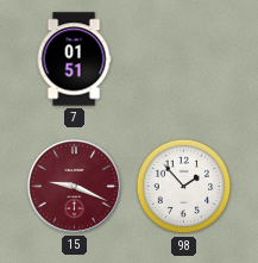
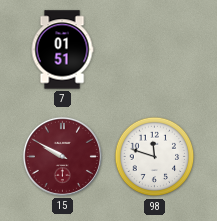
15: 9:19 -> 9:50
98: 1:53 -> 11:48
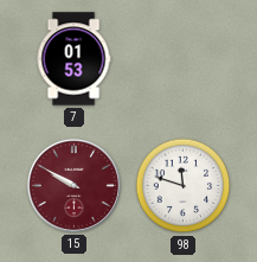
7: 01:51 -> 01:53
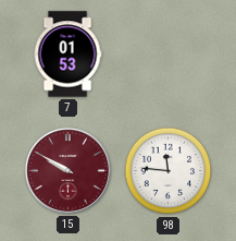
98: 11:48 -> 11:46
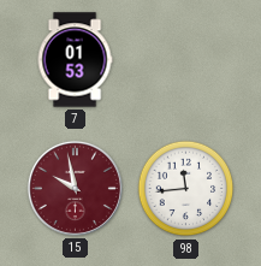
15: 9:50 -> 9:58
98: 11:46 -> 11:44
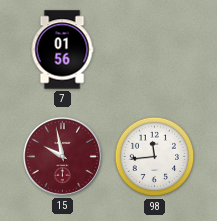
7: 01:53 -> 01:56
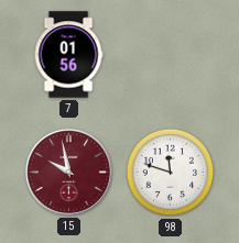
98: 11:44 -> 11:48
